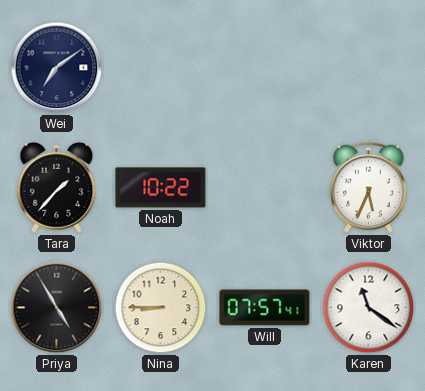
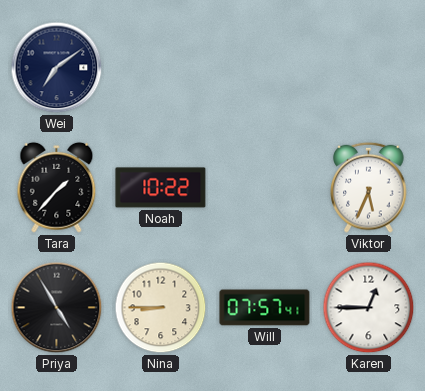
Karen: 11:21 -> 12:45
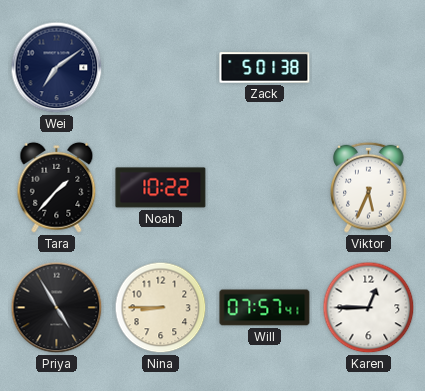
Zack: none -> 5:01
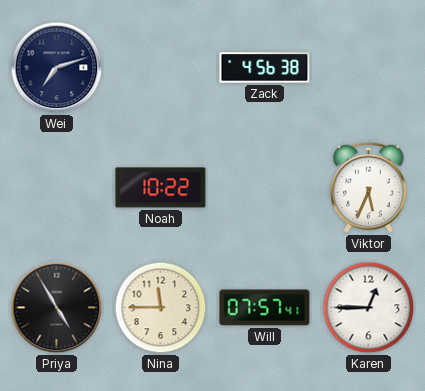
Wei: 7:09 -> 7:12
Zack: 5:01 -> 4:56
Tara: 1:37 -> none
Nina: 8:45 -> 11:45
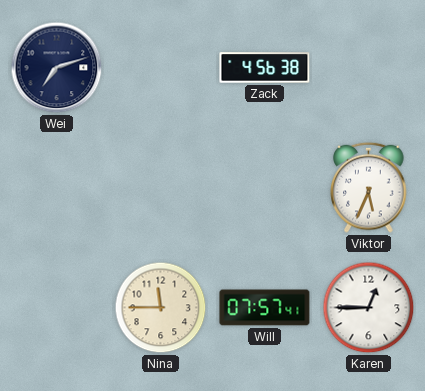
Noah: 10:22 -> none
Priya: 4:55 -> none
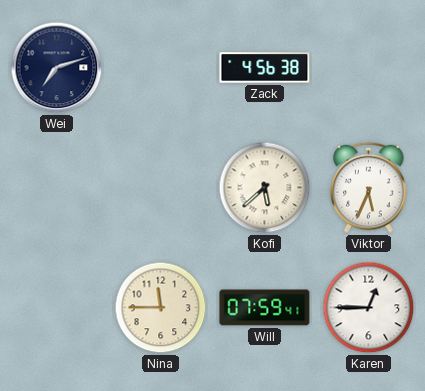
Kofi: none -> 5:38
Will: 07:57 -> 07:59
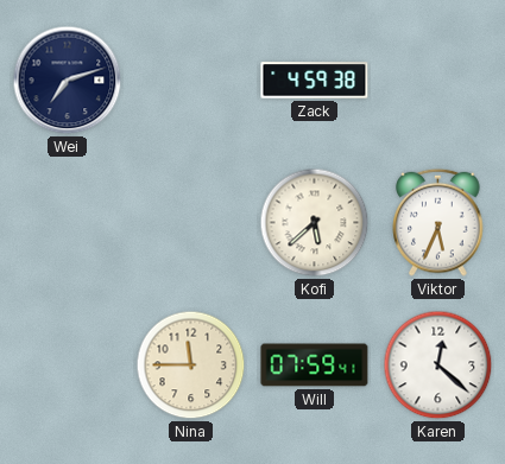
Zack: 4:56 -> 4:59
Karen: 12:45 -> 12:22
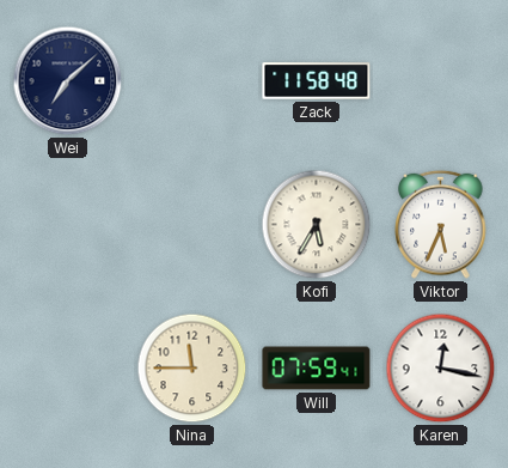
Wei: 7:12 -> 7:08
Zack: 4:59 -> 11:58
Kofi: 5:38 -> 5:35
Karen: 12:22 -> 12:17
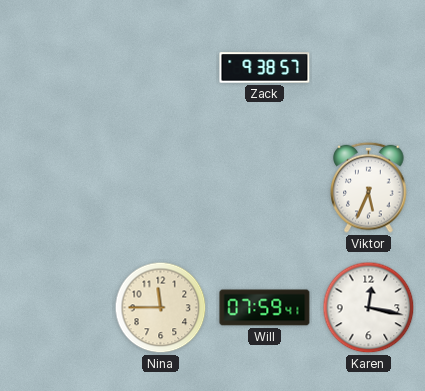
Wei: 7:08 -> none
Zack: 11:58 -> 9:38
Kofi: 5:35 -> none
